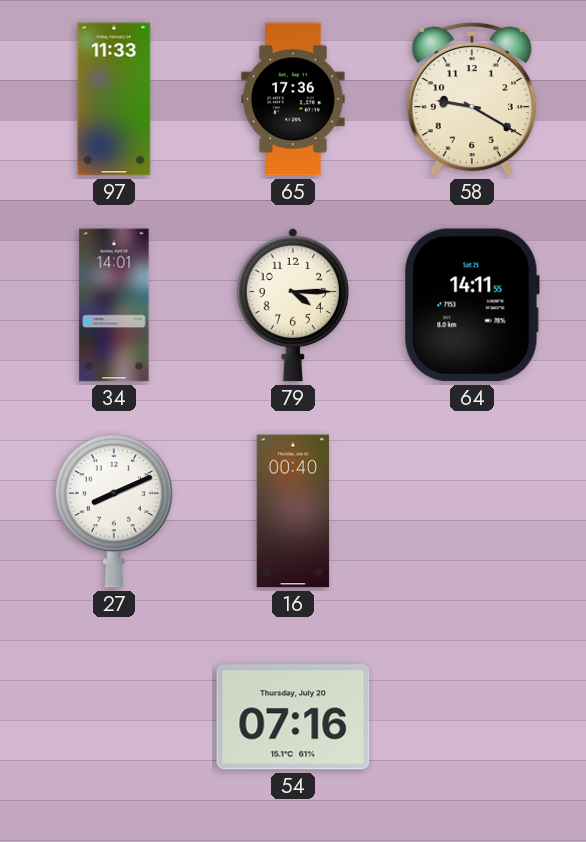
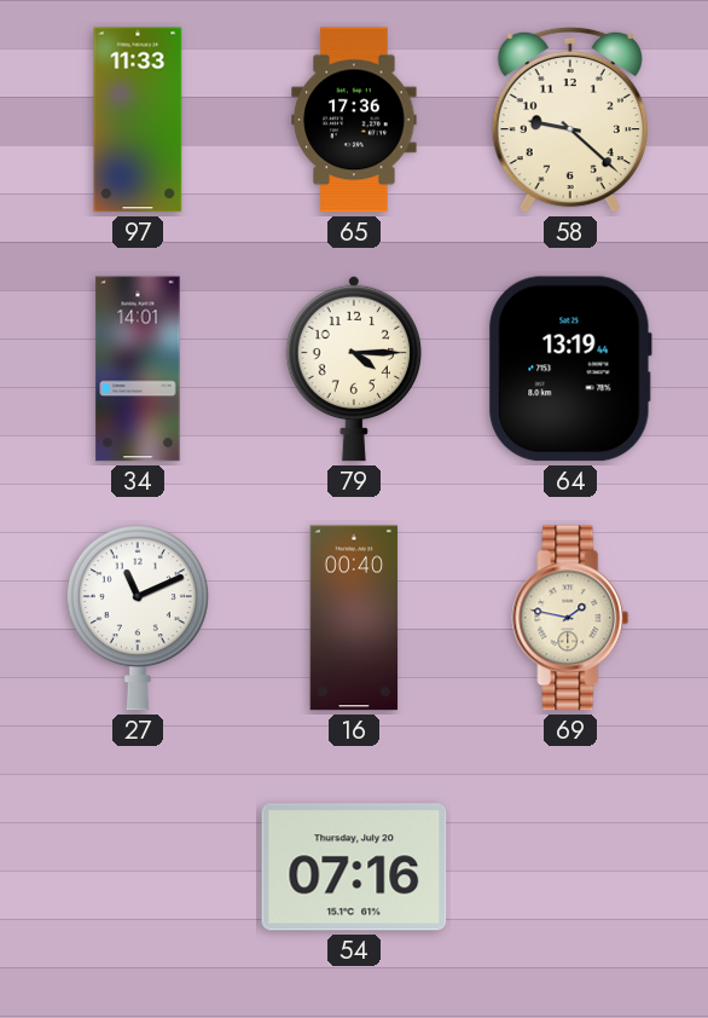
58: 9:20 -> 9:22
64: 14:11 -> 13:19
27: 8:11 -> 11:11
69: none -> 1:47
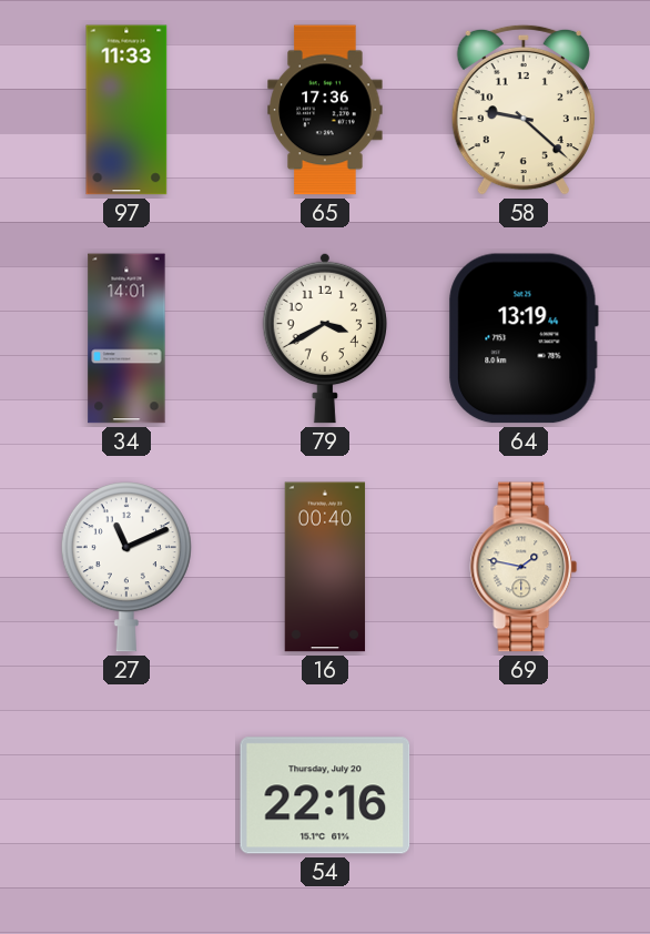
79: 4:15 -> 3:40
54: 07:16 -> 22:16
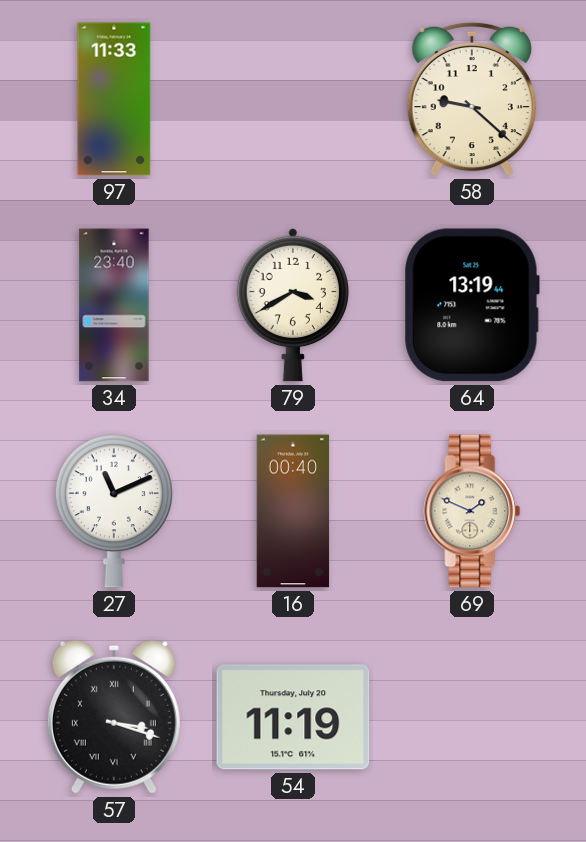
65: 17:36 -> none
34: 14:01 -> 23:40
69: 1:47 -> 1:49
57: none -> 3:18
54: 22:16 -> 11:19
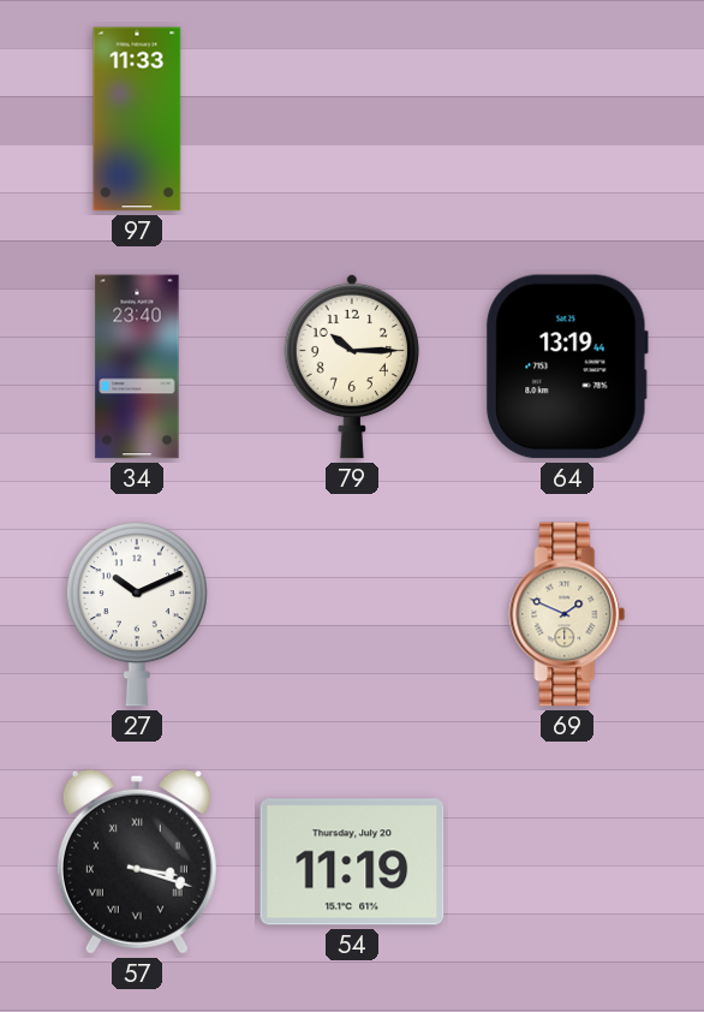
58: 9:22 -> none
79: 3:40 -> 10:15
27: 11:11 -> 10:11
16: 00:40 -> none
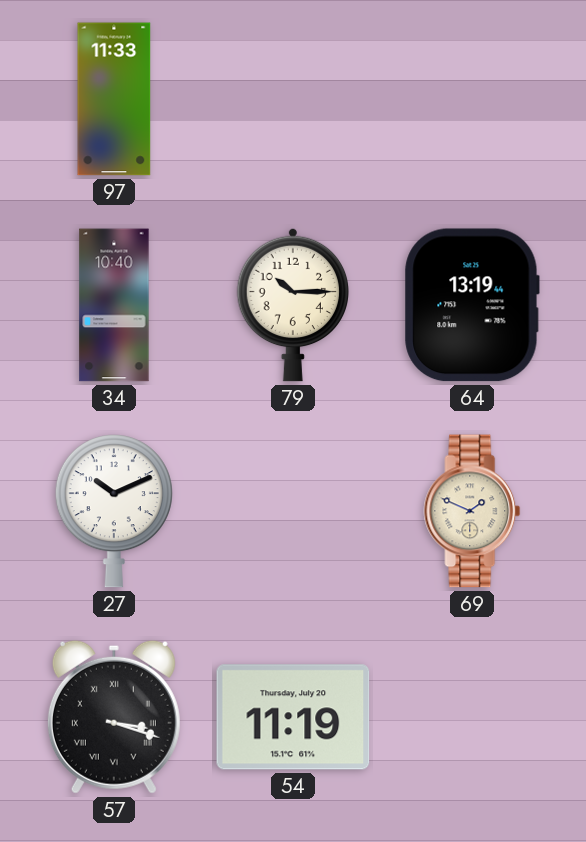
34: 23:40 -> 10:40
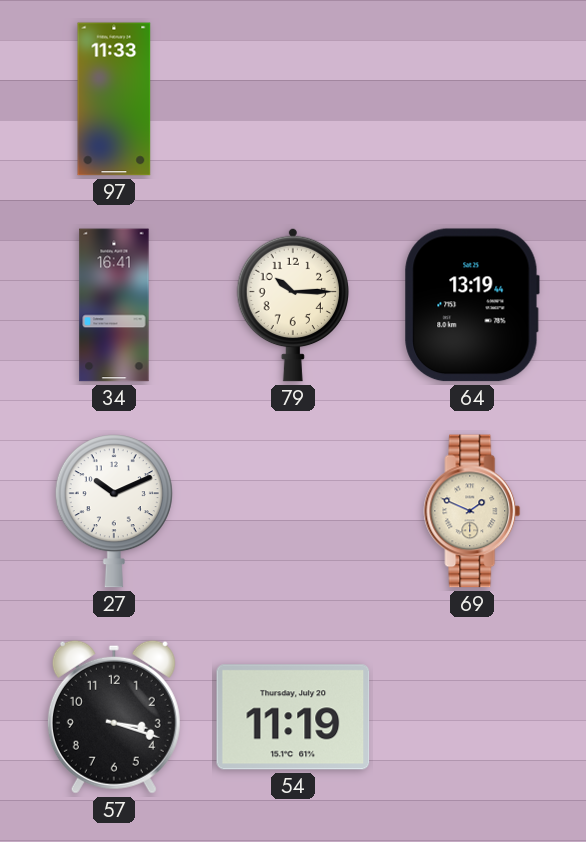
34: 10:40 -> 16:41
57 numerals: Roman -> Arabic
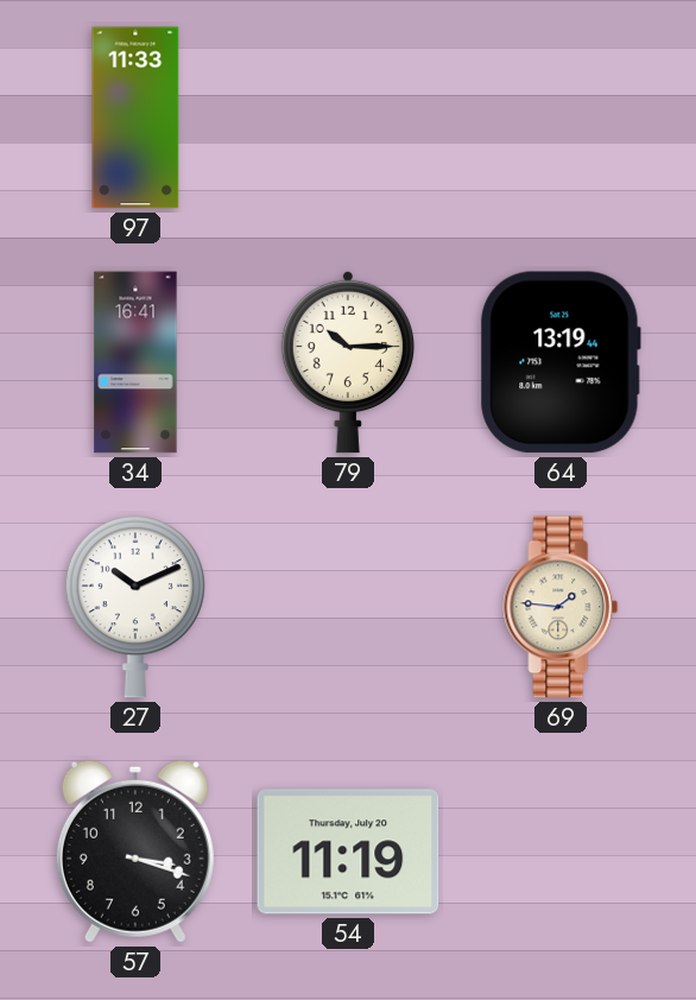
69: 1:49 -> 1:46
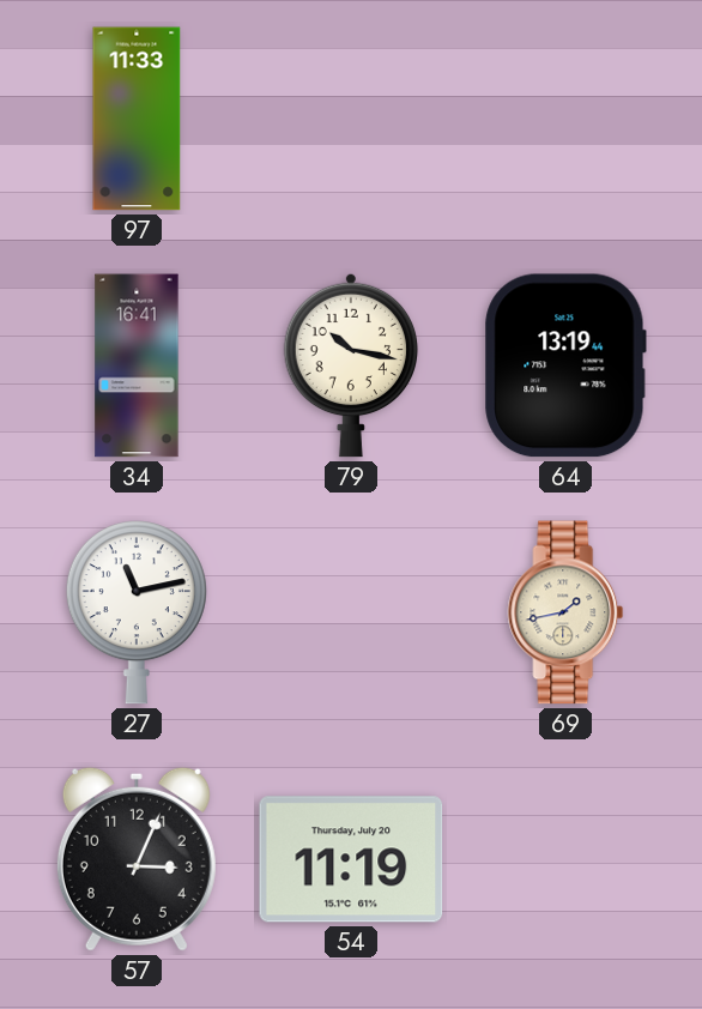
79: 10:15 -> 10:17
27: 10:11 -> 11:13
69: 1:46 -> 1:43
57: 3:18 -> 3:04
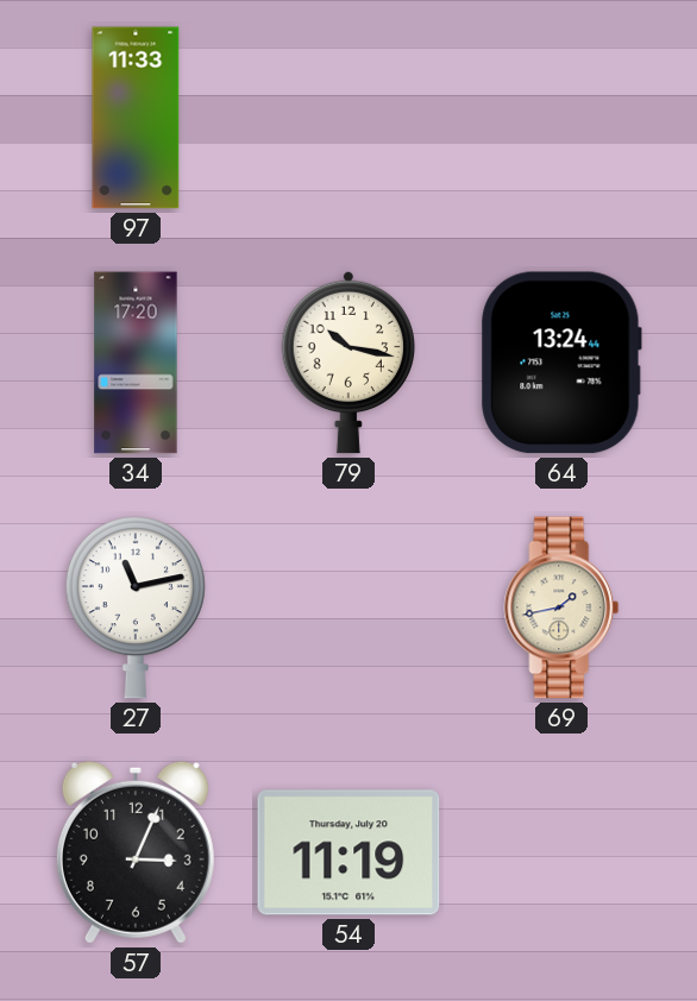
34: 16:41 -> 17:20
64: 13:19 -> 13:24
